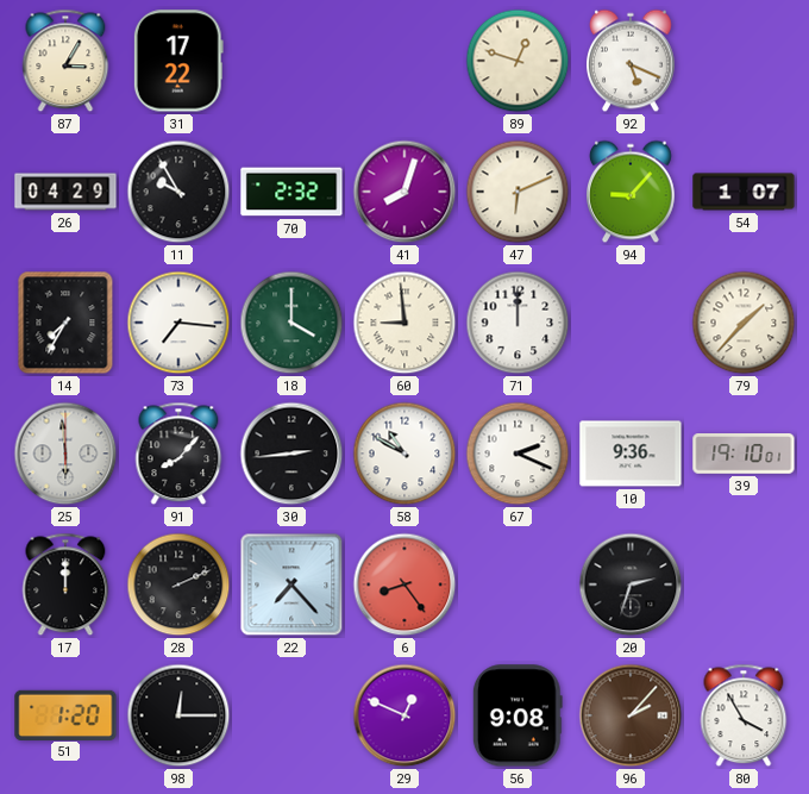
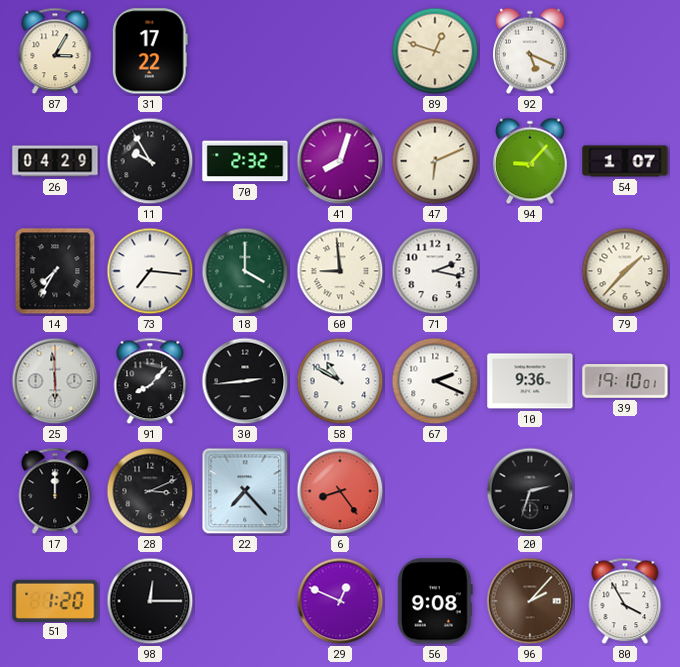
71: 12:00 -> 2:17
28: 2:11 -> 3:11
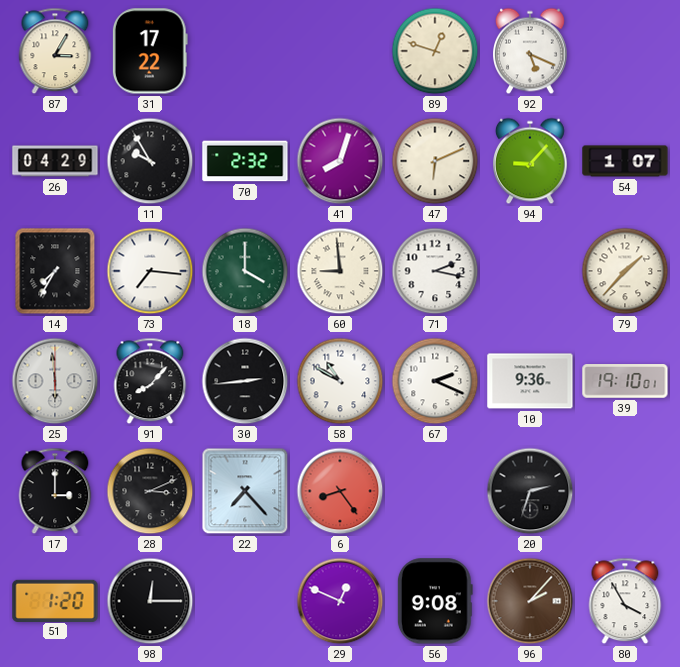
17: 12:00 -> 3:00
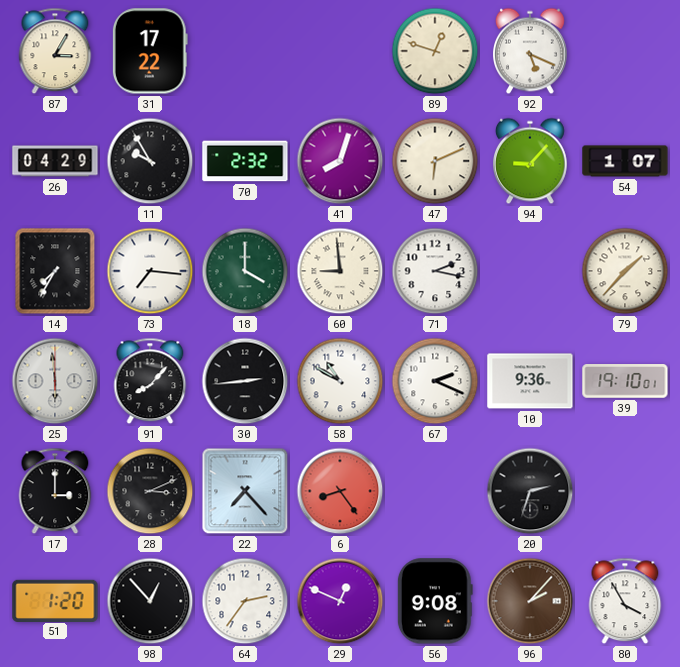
98: 12:15 -> 12:53
64: none -> 2:36
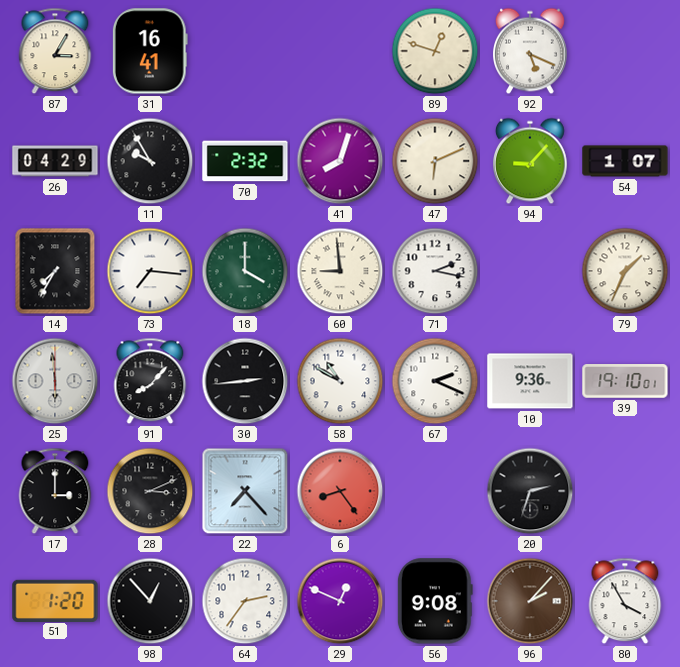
31: 17:22 -> 16:41
79: 1:37 -> 1:34
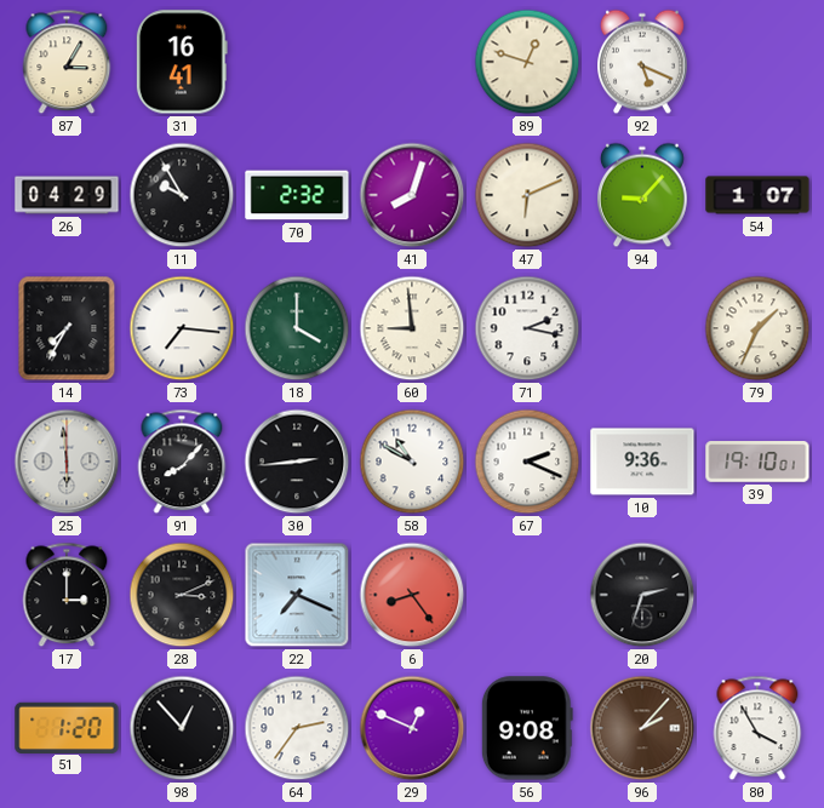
22: 7:23 -> 7:19
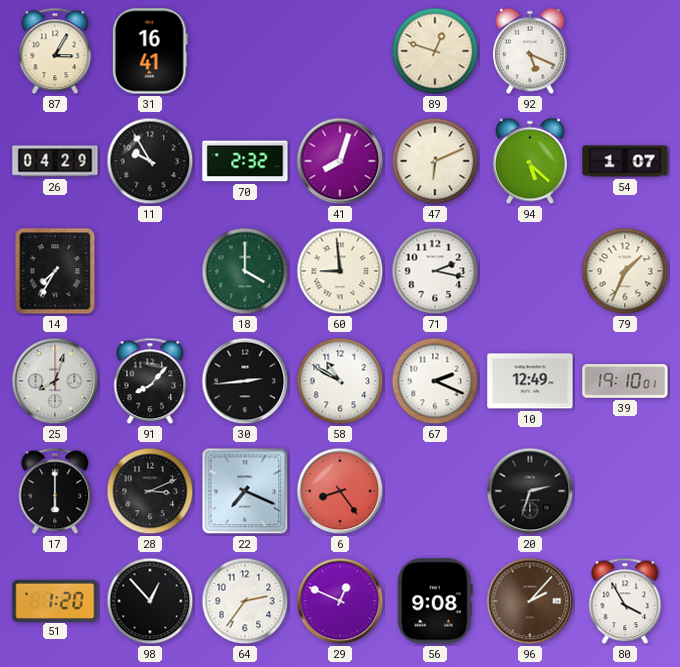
94: 9:07 -> 5:22
73: 7:16 -> none
25: 5:59 -> 8:03
10: 9:36 -> 12:49
17: 3:00 -> 6:00
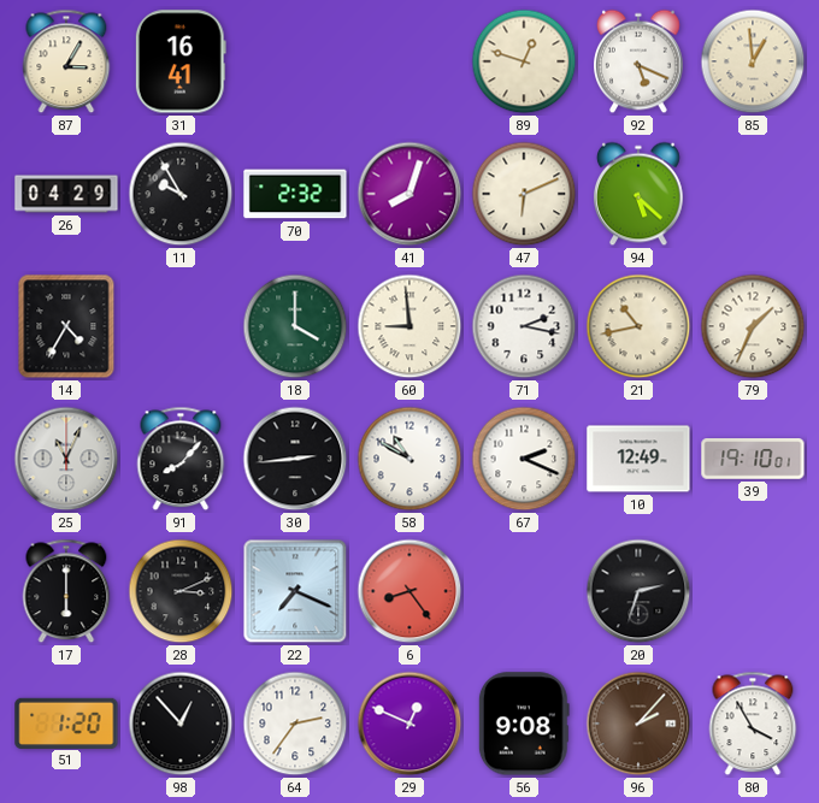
85: none -> 12:59
54: 1:07 -> none
14: 7:35 -> 4:35
21: none -> 10:43
25: 8:03 -> 11:04
